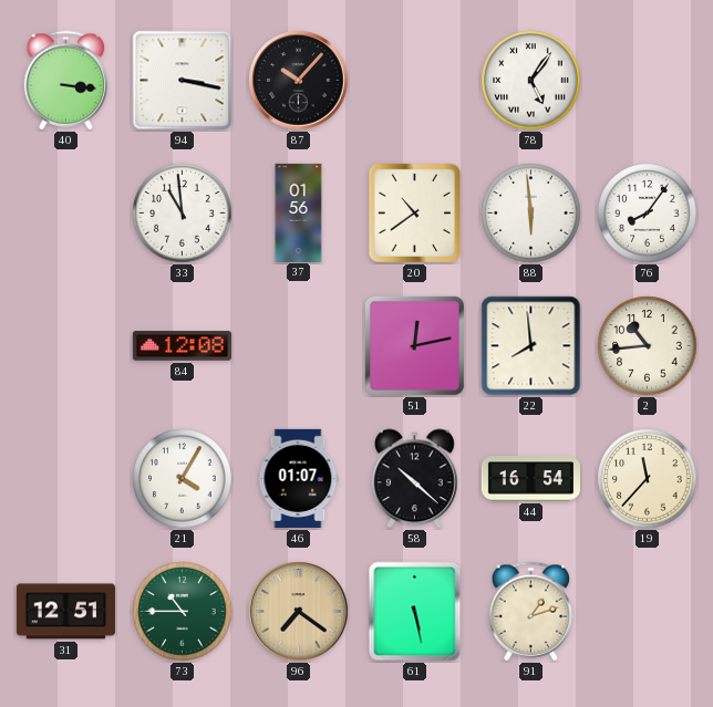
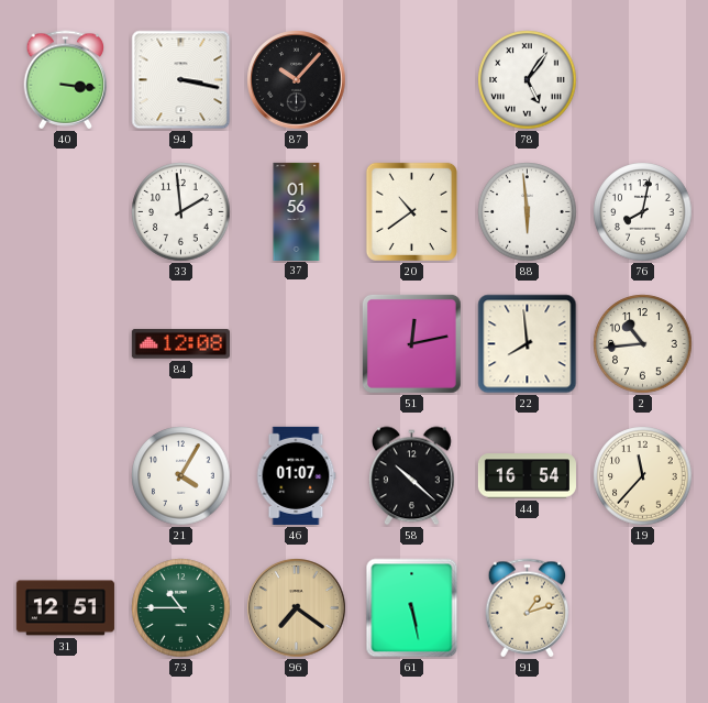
33: 10:59 -> 1:59
76: 8:06 -> 8:02
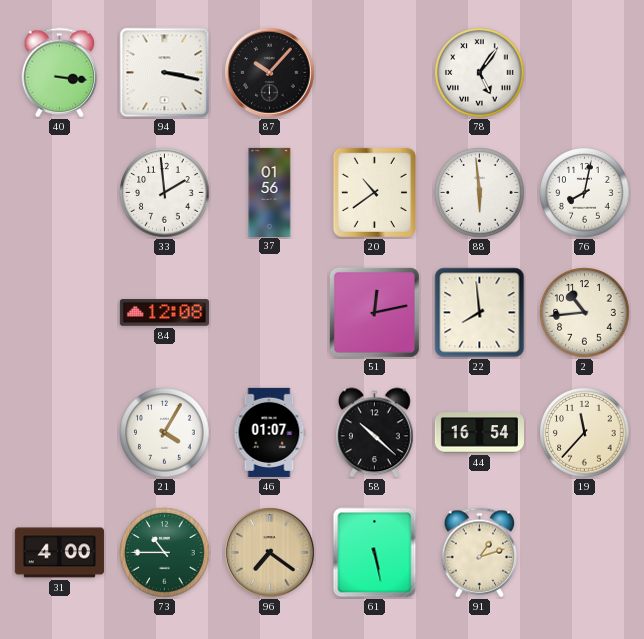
31: 12:51 -> 4:00
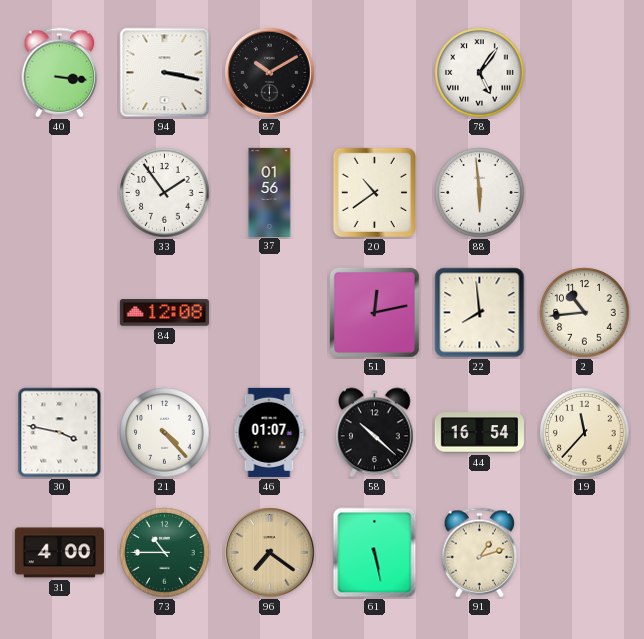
87: 10:07 -> 10:10
33: 1:59 -> 1:54
76: 8:02 -> none
30: none -> 3:47
21: 4:05 -> 4:23
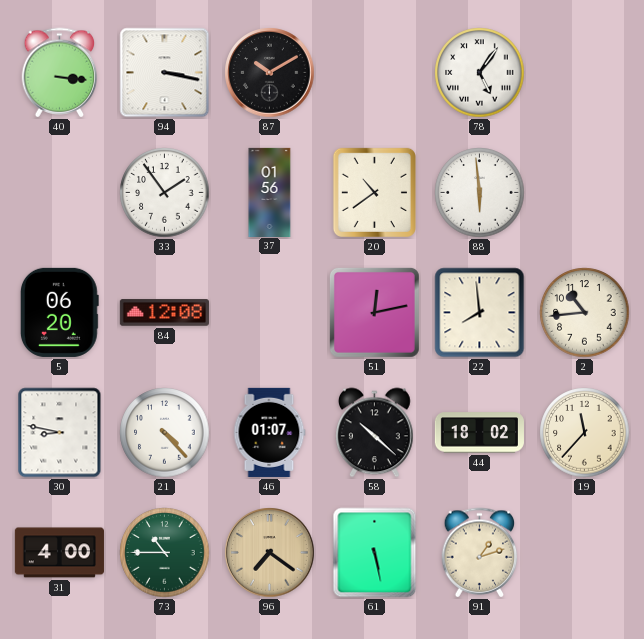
5: none -> 06:20
30: 3:47 -> 8:47
44: 16:54 -> 18:02
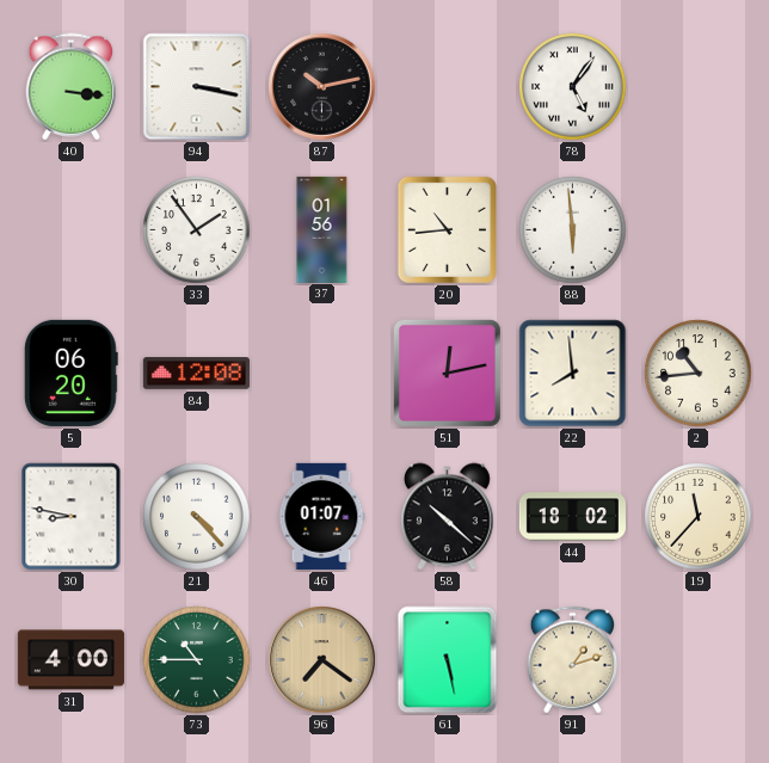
87: 10:10 -> 10:13
20: 10:39 -> 10:44
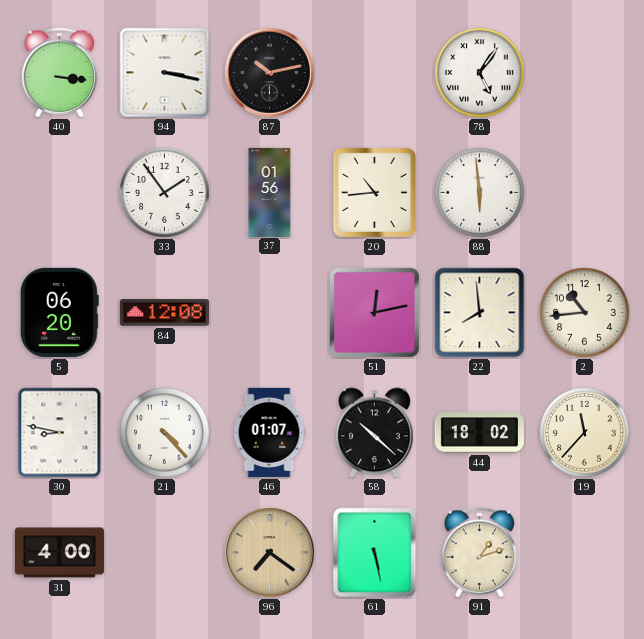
73: 10:45 -> none
